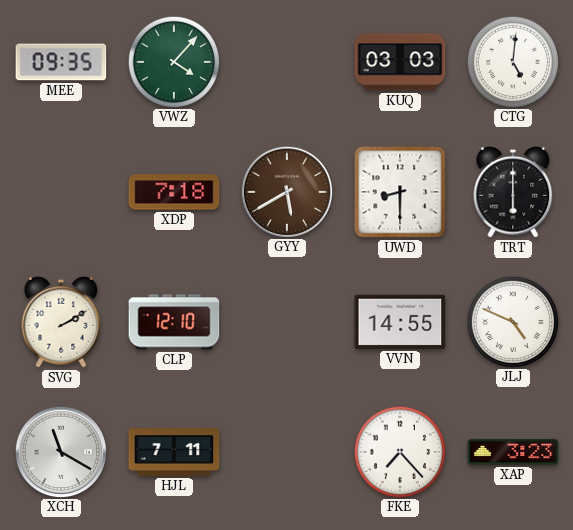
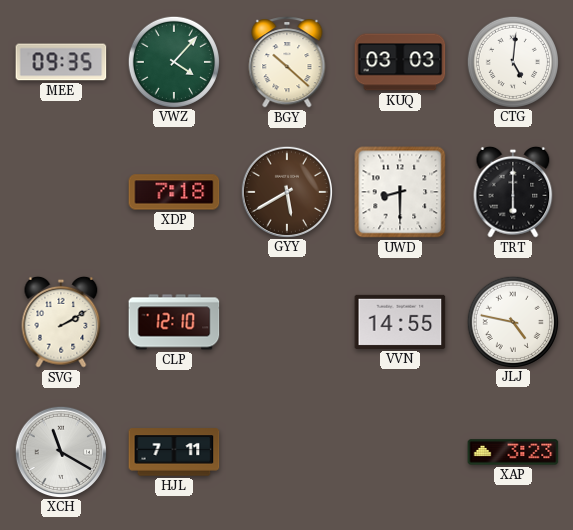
BGY: none -> 10:22
JLJ: 4:49 -> 4:47
FKE: 7:23 -> none
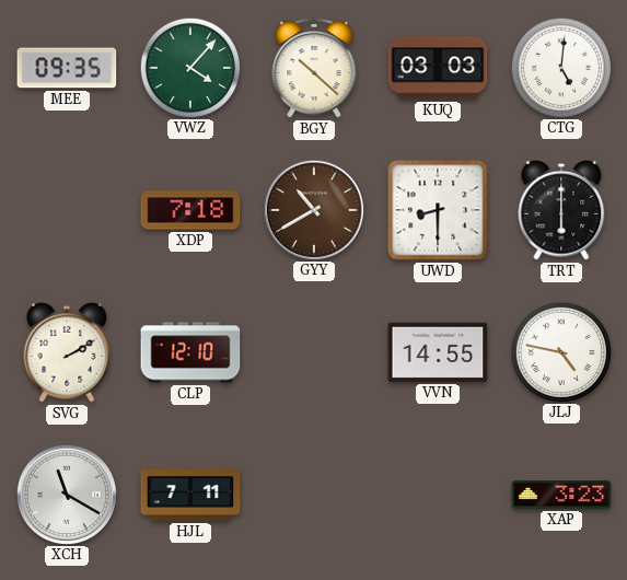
GYY: 5:40 -> 10:40
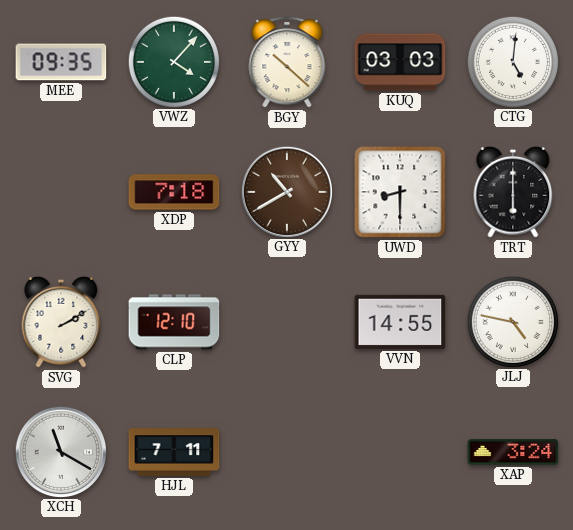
XAP: 3:23 -> 3:24
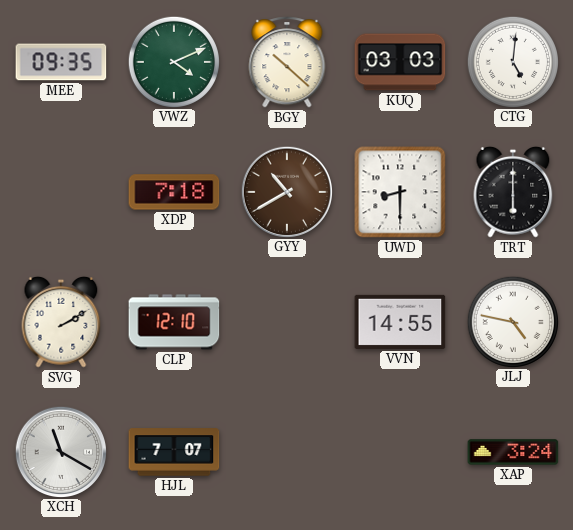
VWZ: 4:07 -> 4:11
HJL: 7:11 -> 7:07
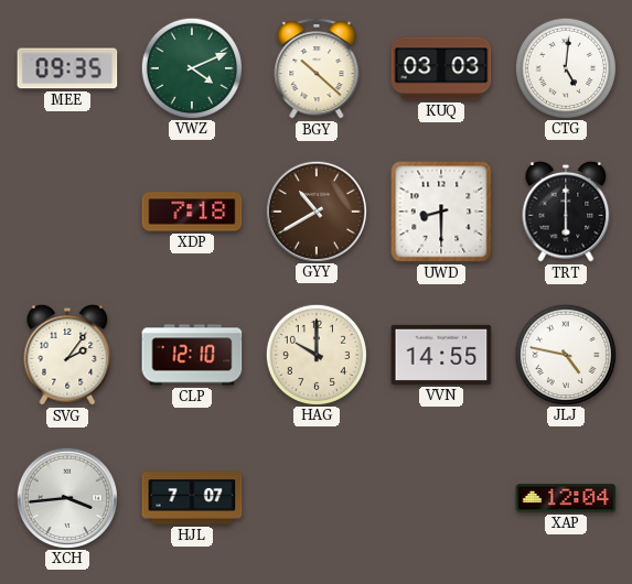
SVG: 2:10 -> 2:06
HAG: none -> 10:00
XCH: 11:20 -> 3:44
XAP: 3:24 -> 12:04
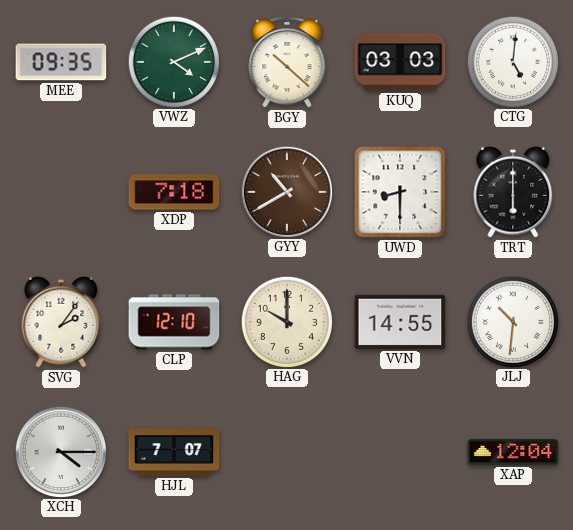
JLJ: 4:47 -> 10:31
XCH: 3:44 -> 4:15
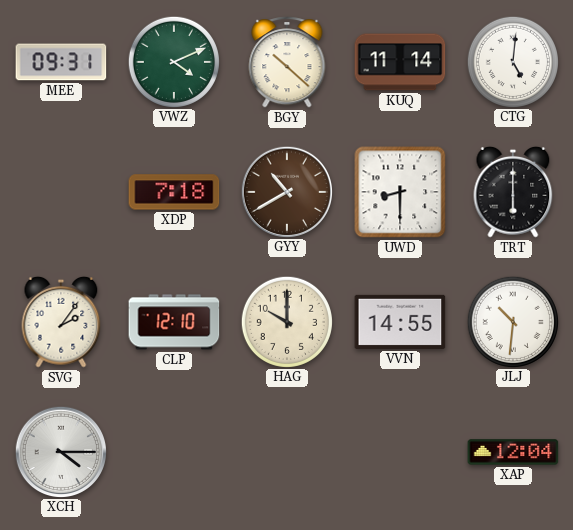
MEE: 09:35 -> 09:31
KUQ: 03:03 -> 11:14
HJL: 7:07 -> none
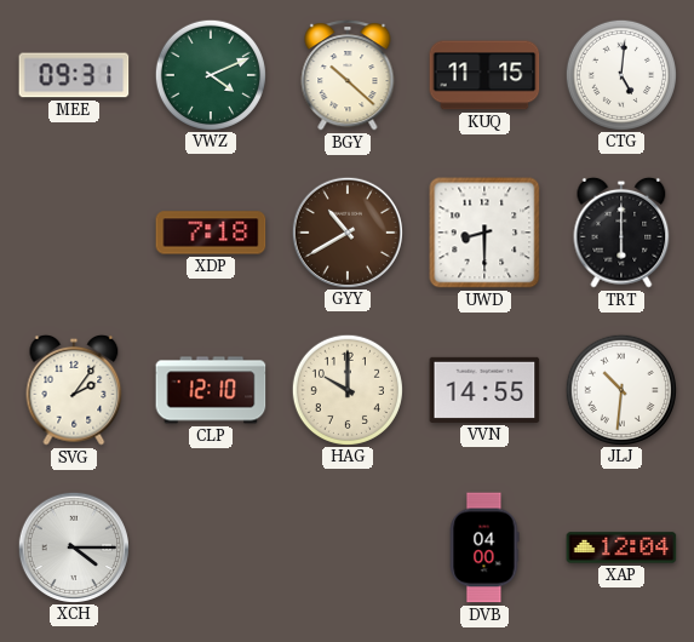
KUQ: 11:14 -> 11:15
DVB: none -> 04:00
